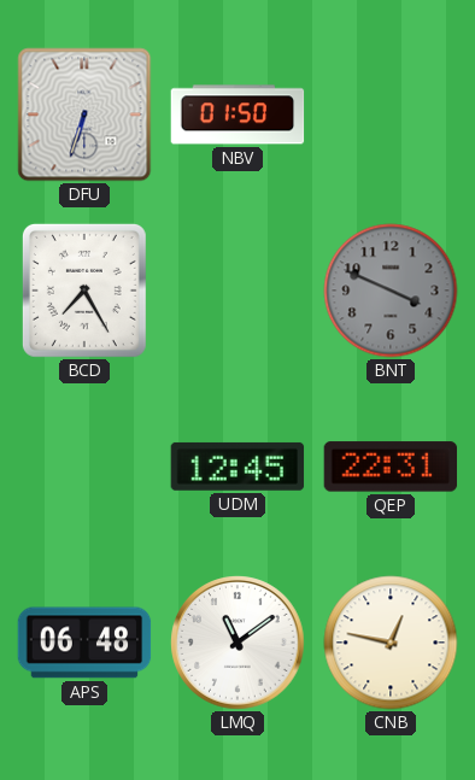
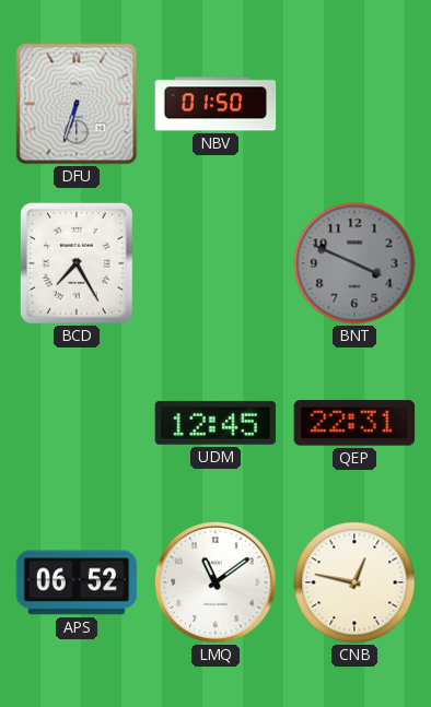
APS: 06:48 -> 06:52
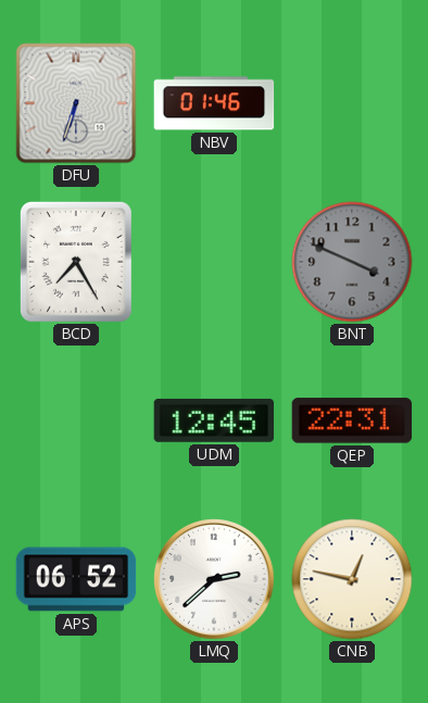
NBV: 01:50 -> 01:46
LMQ: 11:09 -> 2:38
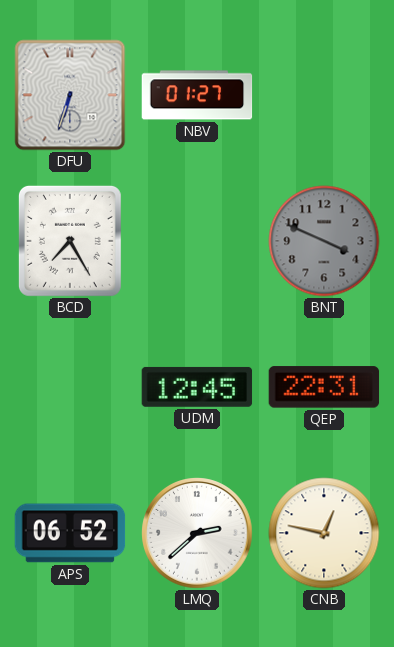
NBV: 01:46 -> 01:27
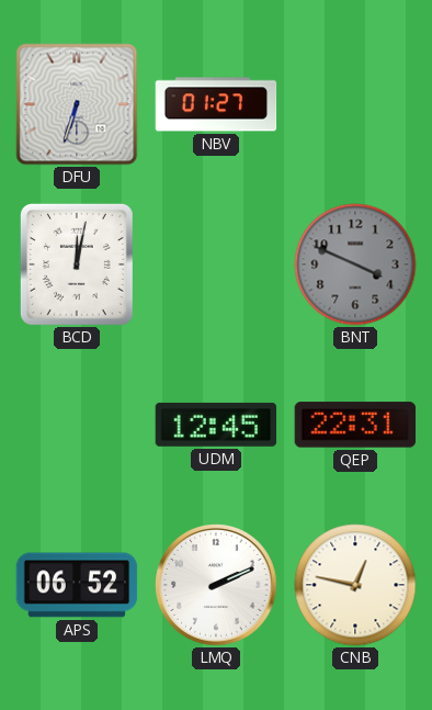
BCD: 7:25 -> 12:02
LMQ: 2:38 -> 2:11
